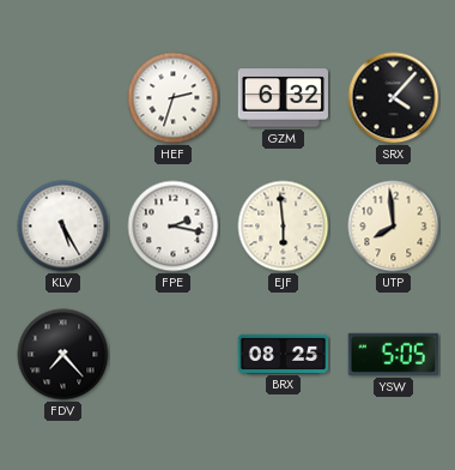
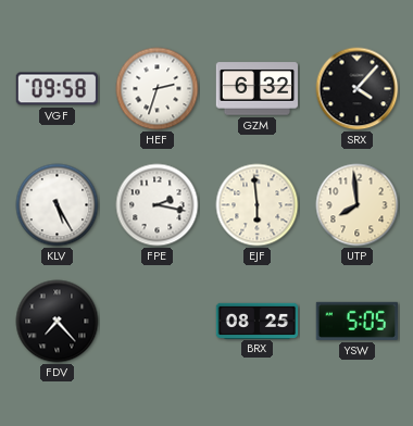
VGF: none -> 09:58
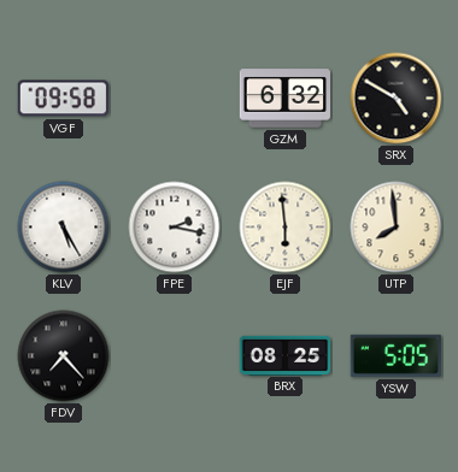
HEF: 2:33 -> none
SRX: 4:07 -> 4:50
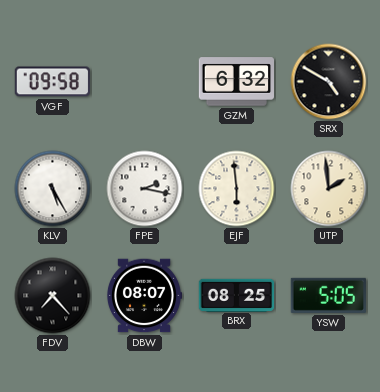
UTP: 7:59 -> 1:59
DBW: none -> 08:07
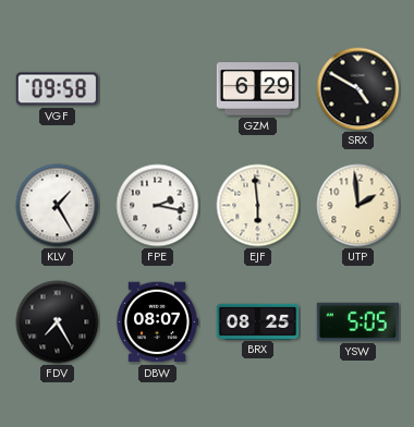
GZM: 6:32 -> 6:29
KLV: 5:25 -> 1:25
FDV: 7:23 -> 7:25
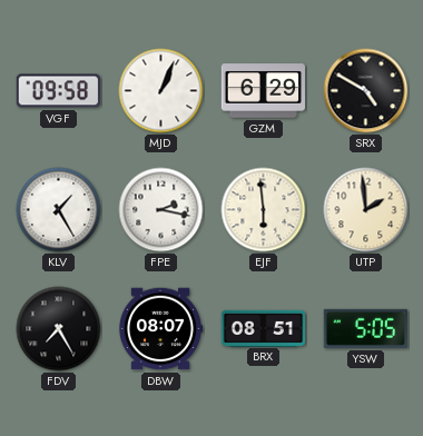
MJD: none -> 1:04
BRX: 08:25 -> 08:51
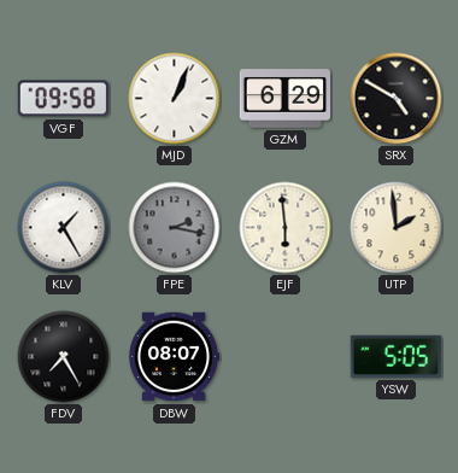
FPE dial: white -> grey
BRX: 08:51 -> none
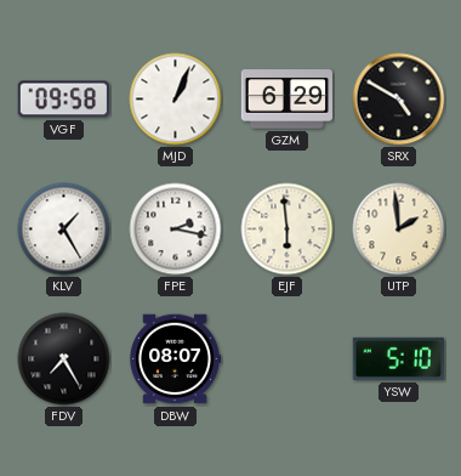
FPE dial: grey -> white
YSW: 5:05 -> 5:10
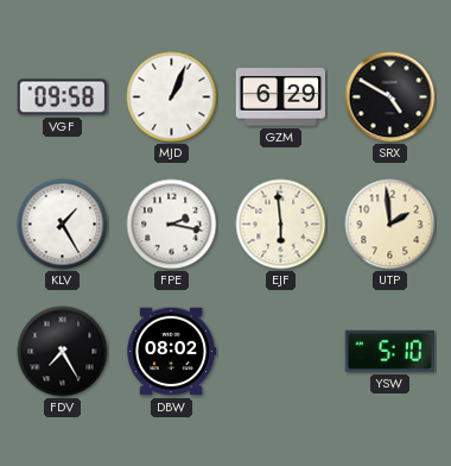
DBW: 08:07 -> 08:02
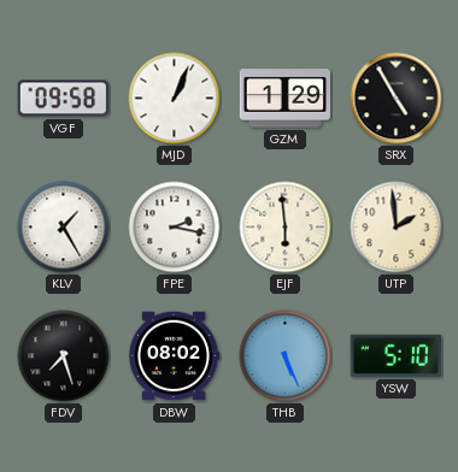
GZM: 6:29 -> 1:29
SRX: 4:50 -> 4:55
FDV: 7:25 -> 7:27
THB: none -> 5:26
